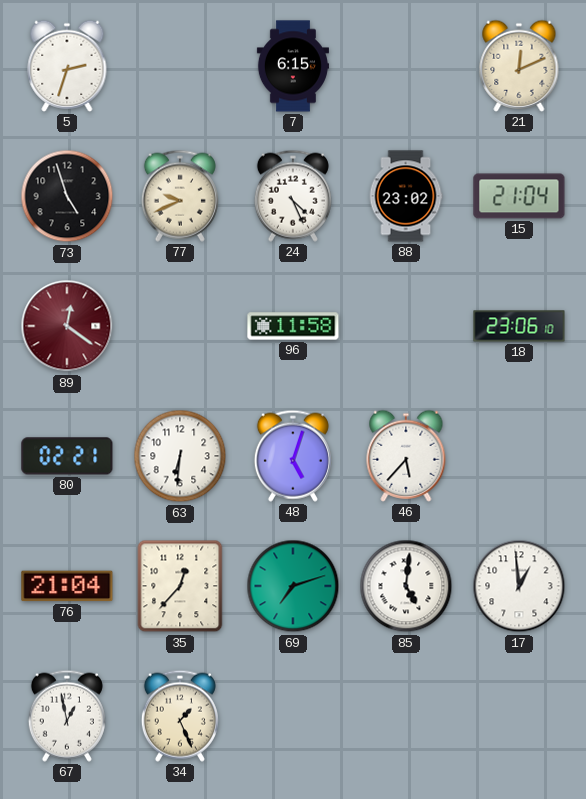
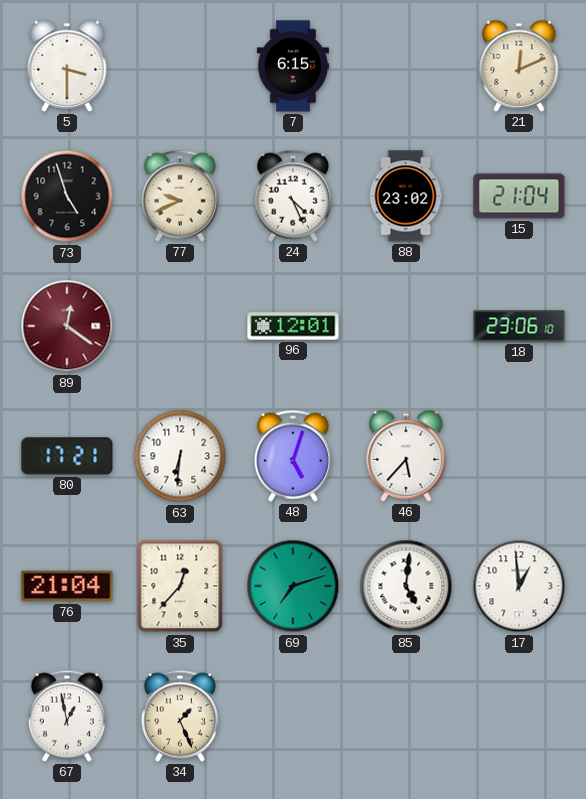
5: 2:33 -> 3:30
96: 11:58 -> 12:01
80: 02:21 -> 17:21
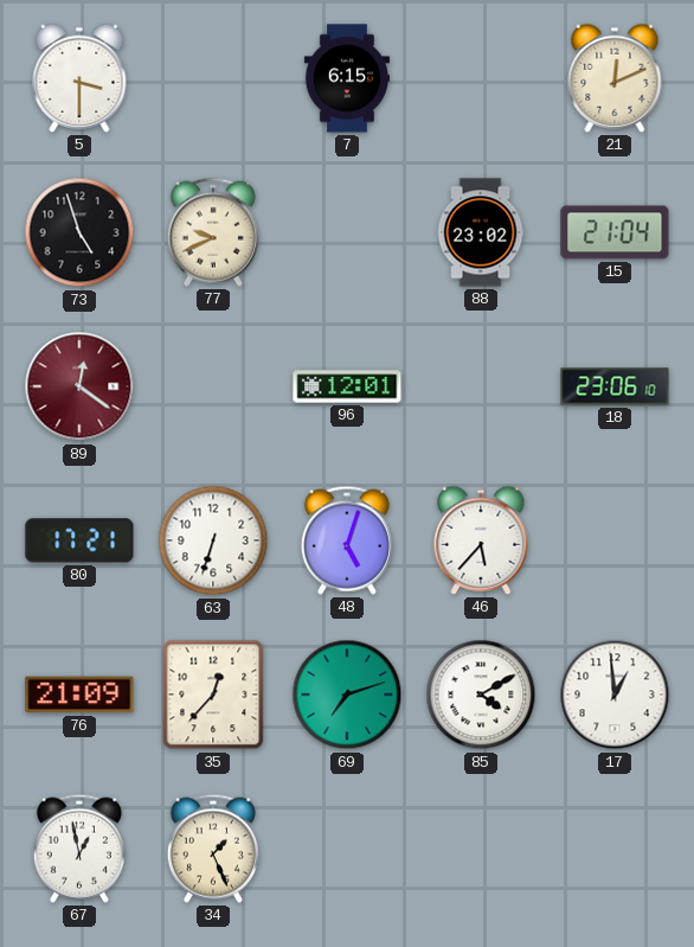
24: 4:26 -> none
63: 6:31 -> 6:33
76: 21:04 -> 21:09
85: 5:01 -> 4:10
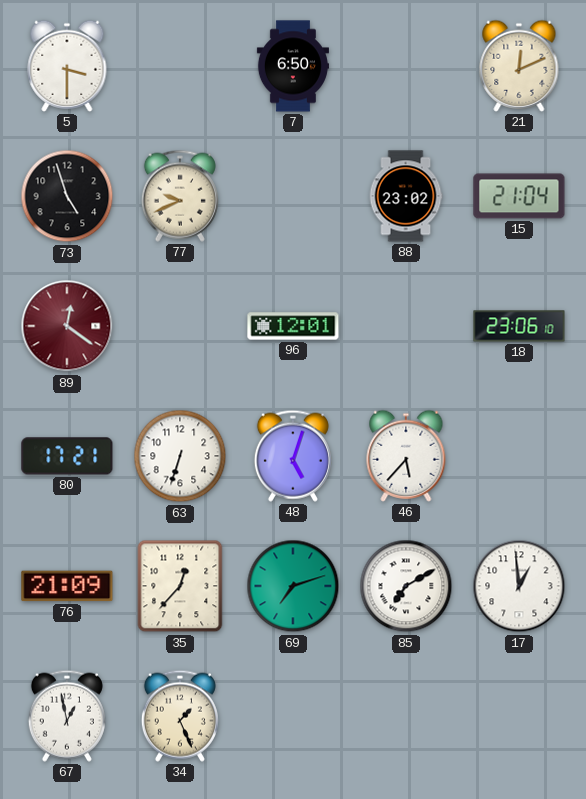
7: 6:15 -> 6:50
85: 4:10 -> 7:10
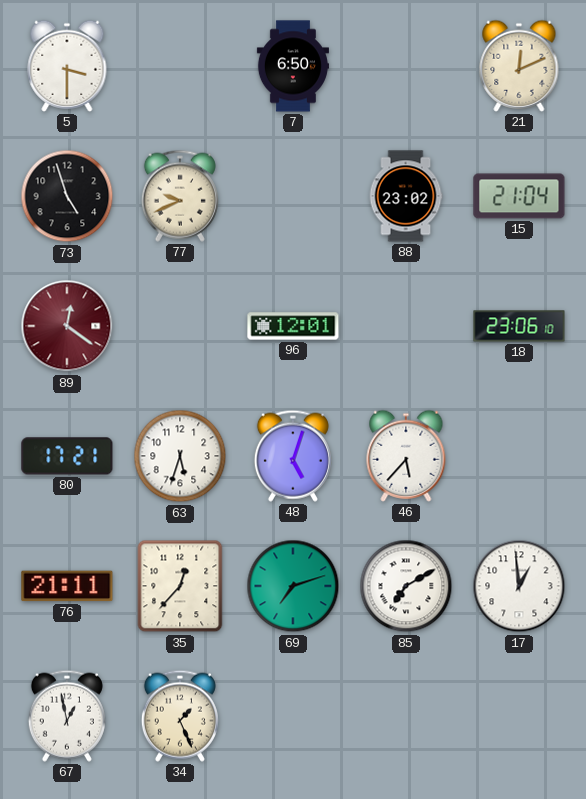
63: 6:33 -> 5:33
76: 21:09 -> 21:11
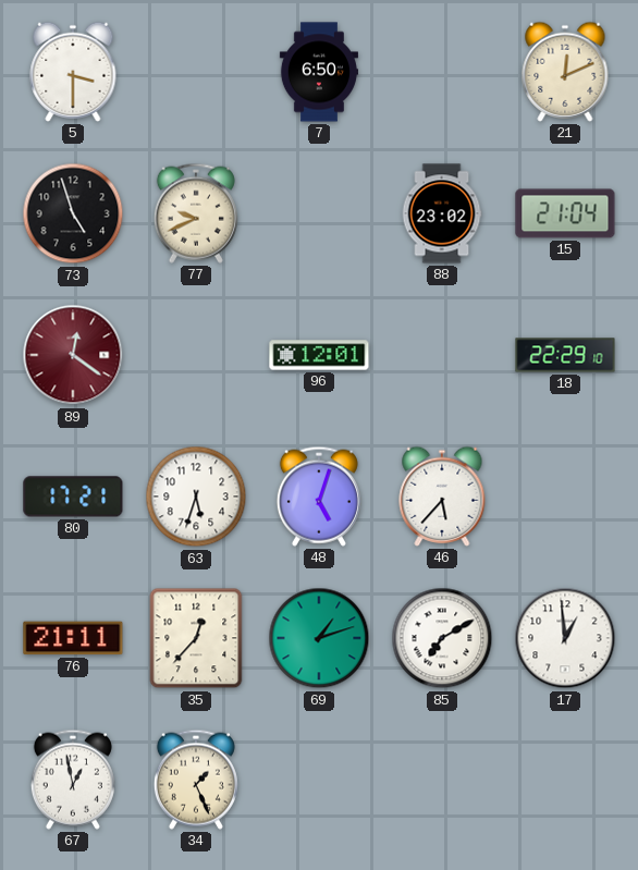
18: 23:06 -> 22:29
69: 7:12 -> 1:12
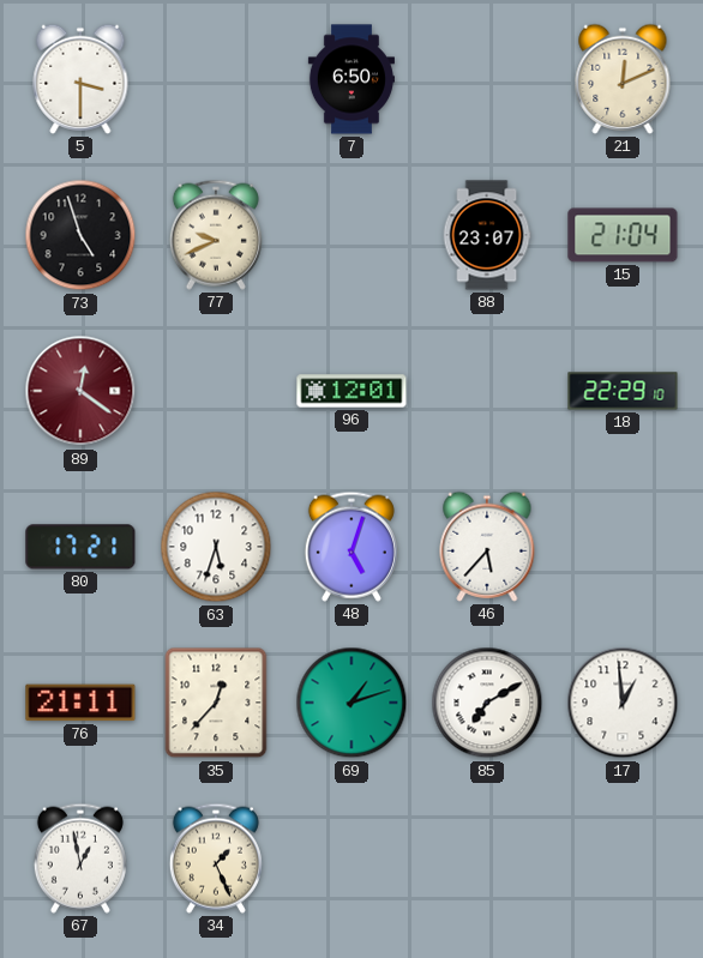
88: 23:02 -> 23:07
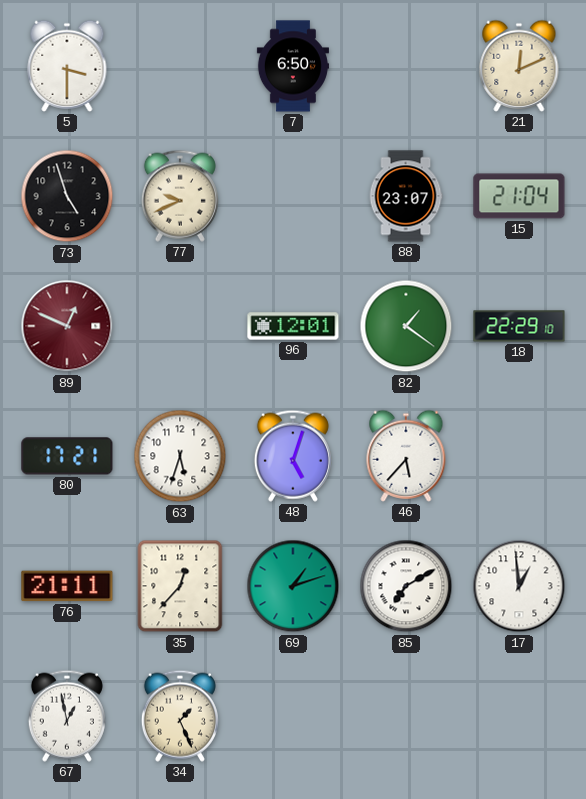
89: 12:21 -> 12:49
82: none -> 1:21
